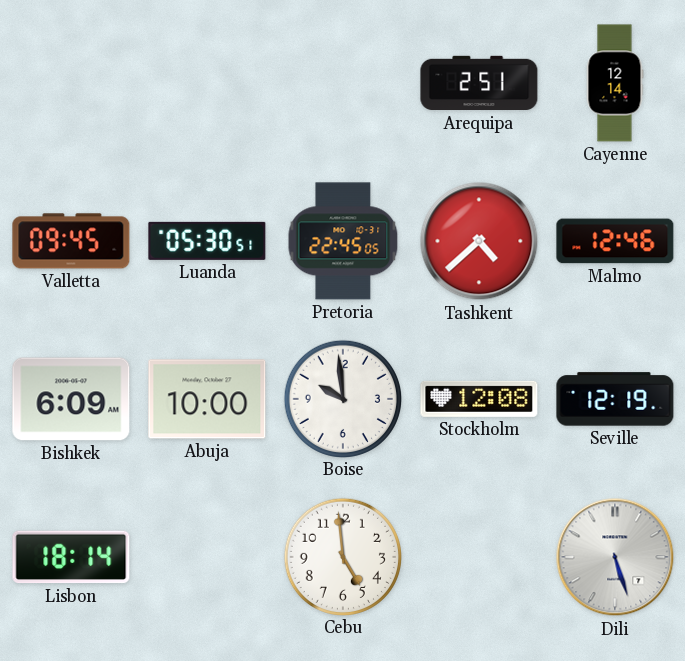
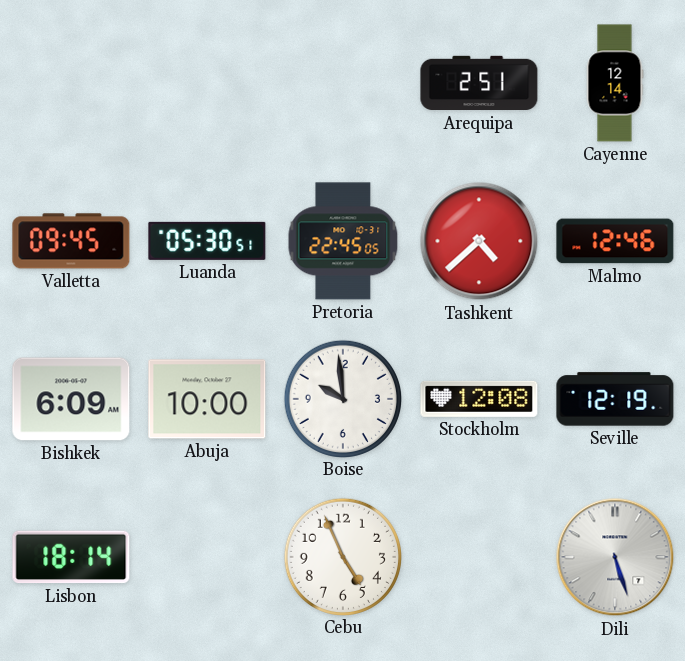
Cebu: 4:59 -> 4:56
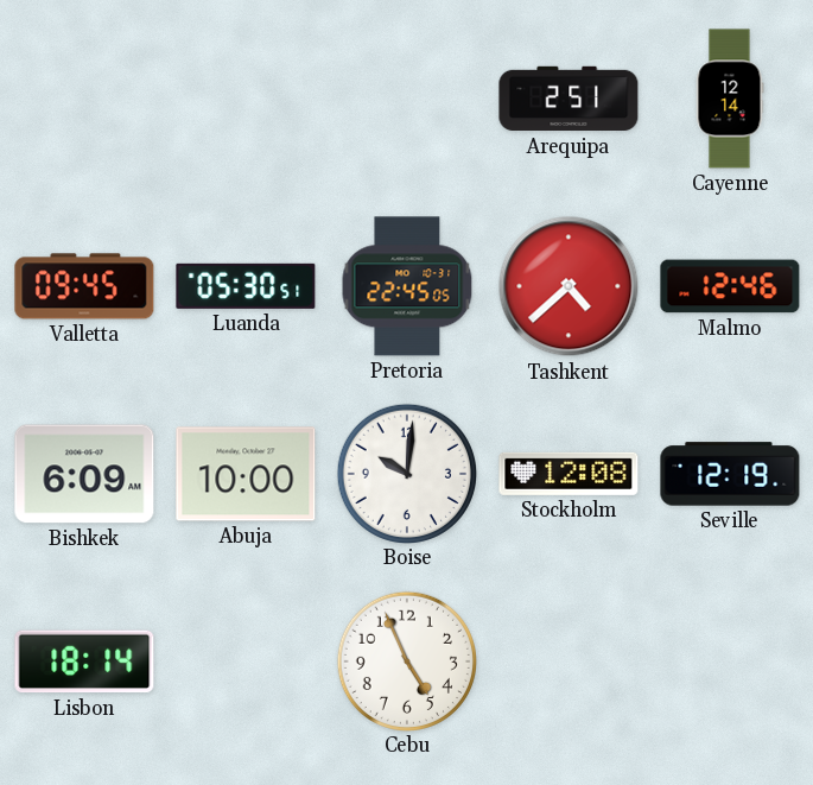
Boise: 9:59 -> 10:01
Dili: 5:27 -> none
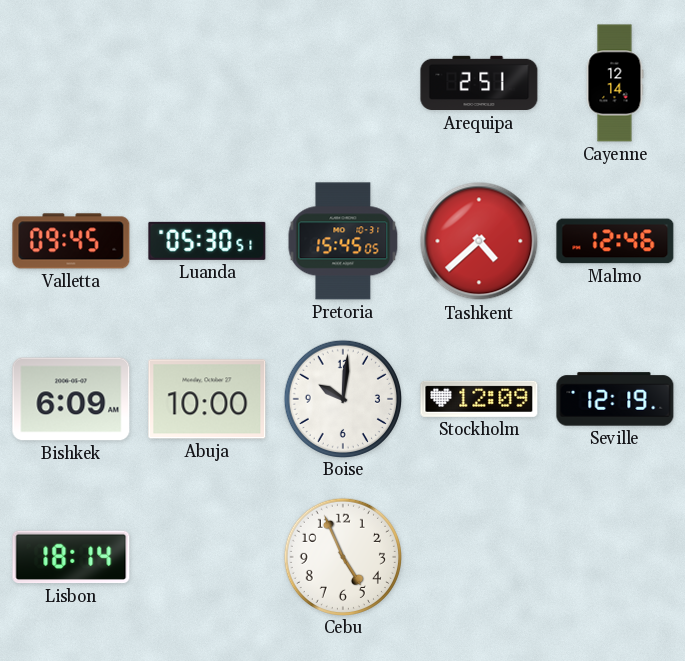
Pretoria: 22:45 -> 15:45
Stockholm: 12:08 -> 12:09
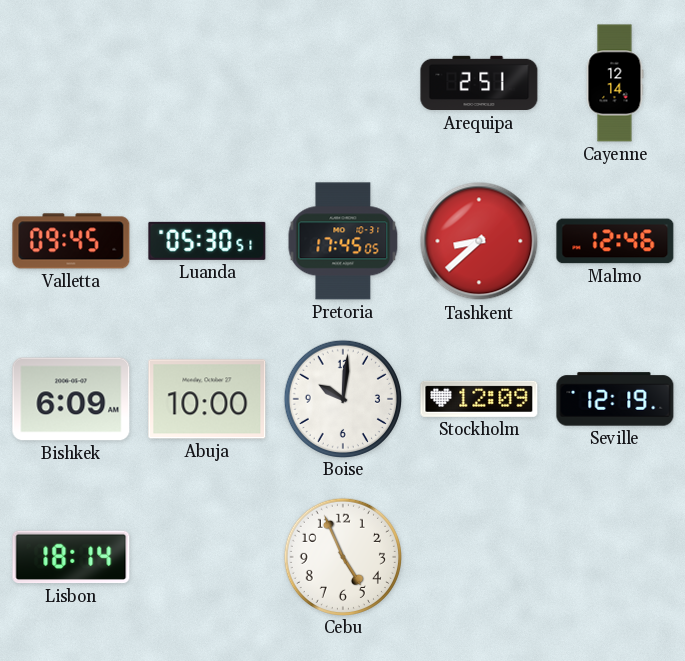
Pretoria: 15:45 -> 17:45
Tashkent: 4:38 -> 8:38
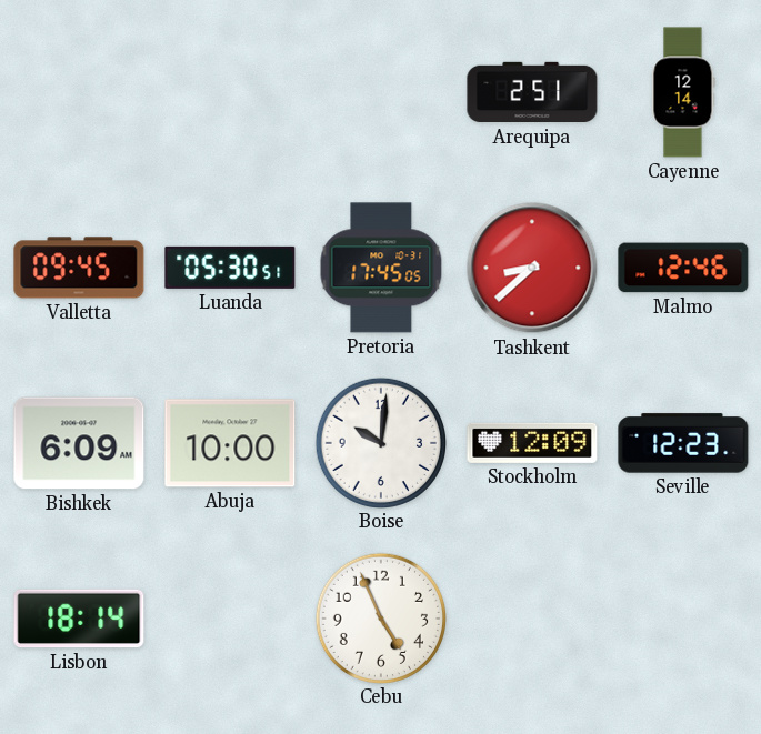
Seville: 12:19 -> 12:23
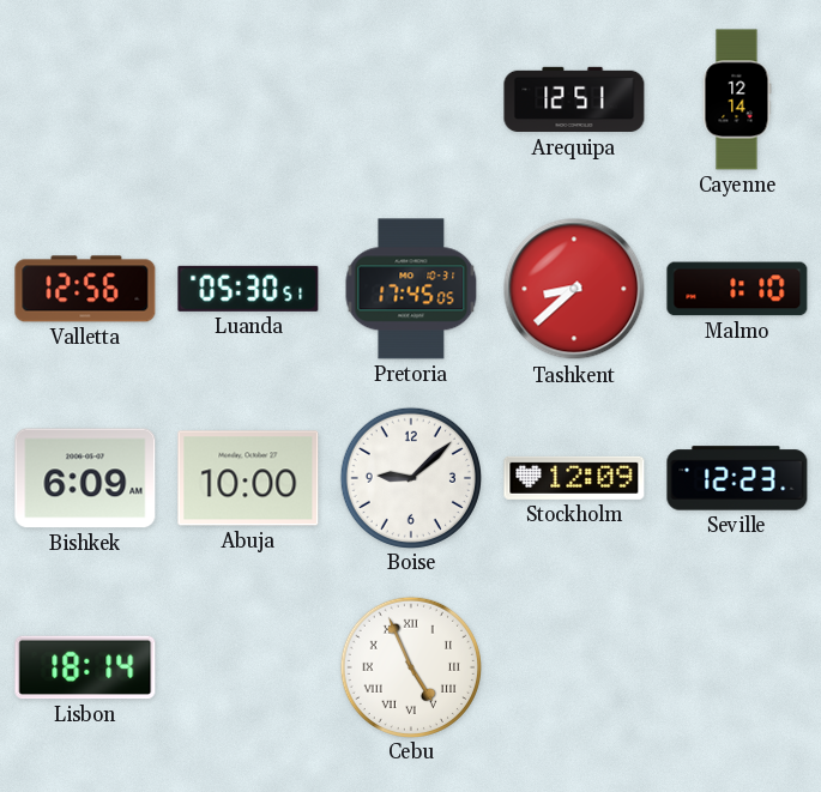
Arequipa: 2:51 -> 12:51
Valletta: 09:45 -> 12:56
Malmo: 12:46 -> 1:10
Boise: 10:01 -> 9:08
Cebu numerals: Arabic -> Roman
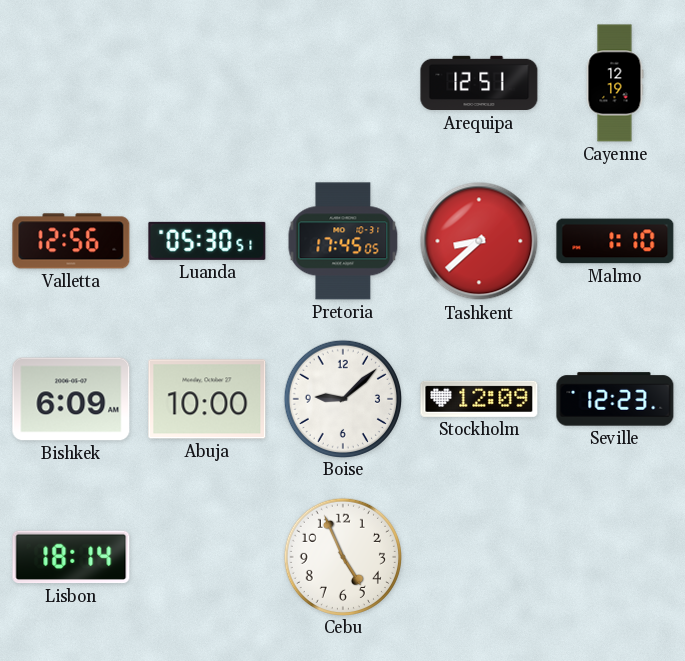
Cayenne: 12:14 -> 12:19
Cebu numerals: Roman -> Arabic
